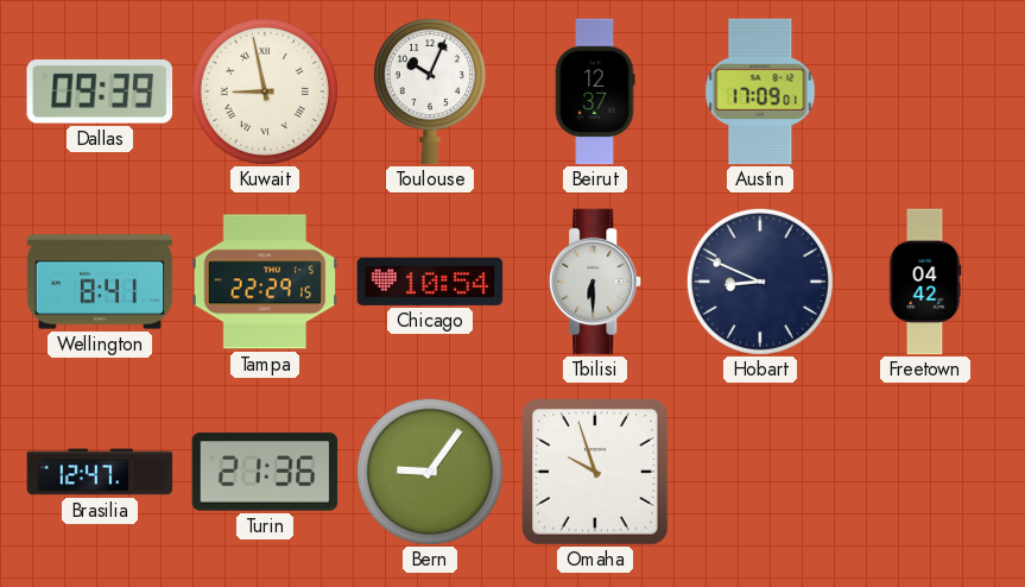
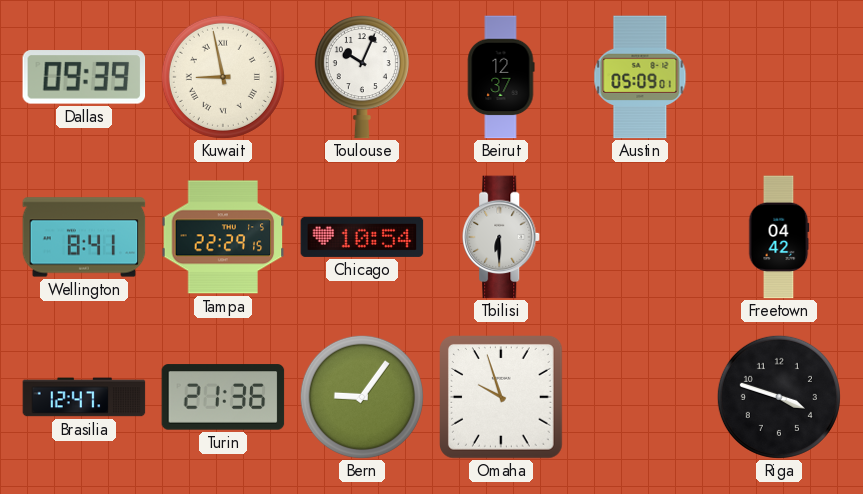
Austin: 17:09 -> 05:09
Hobart: 8:49 -> none
Riga: none -> 3:48
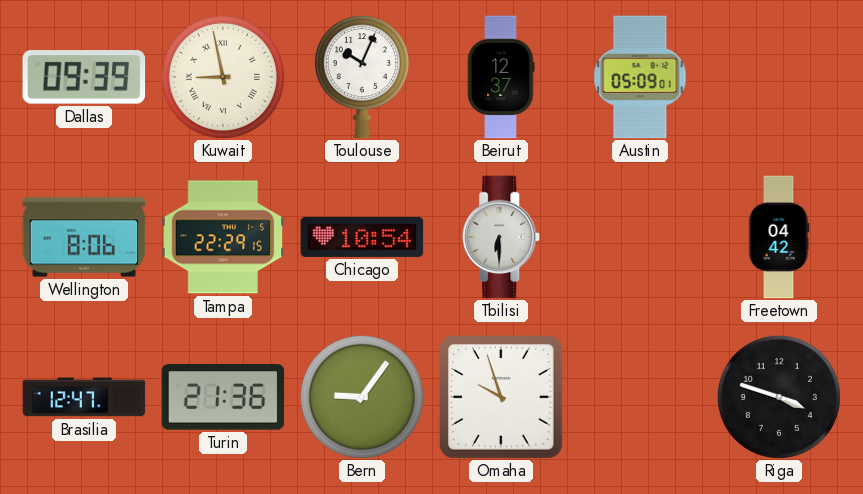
Wellington: 8:41 -> 8:06
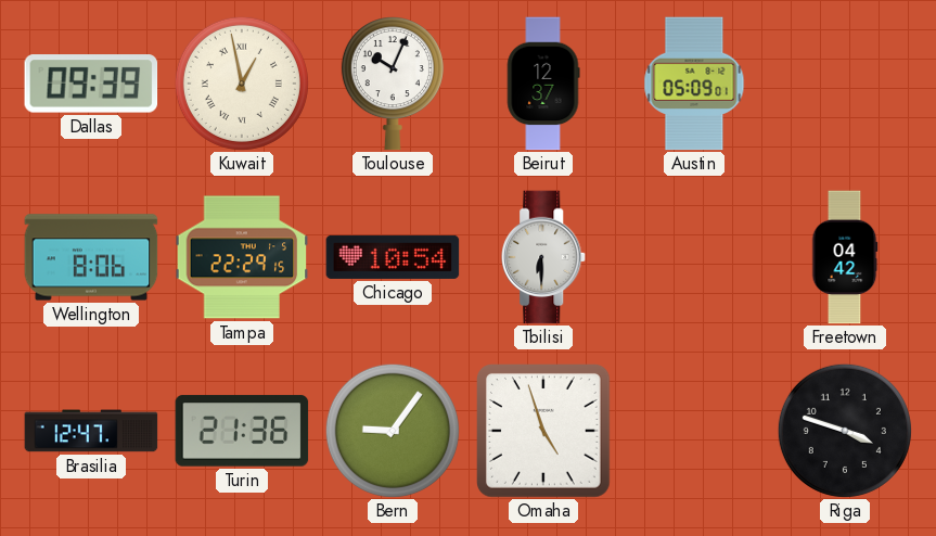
Kuwait: 8:58 -> 12:58
Omaha: 9:57 -> 4:57
